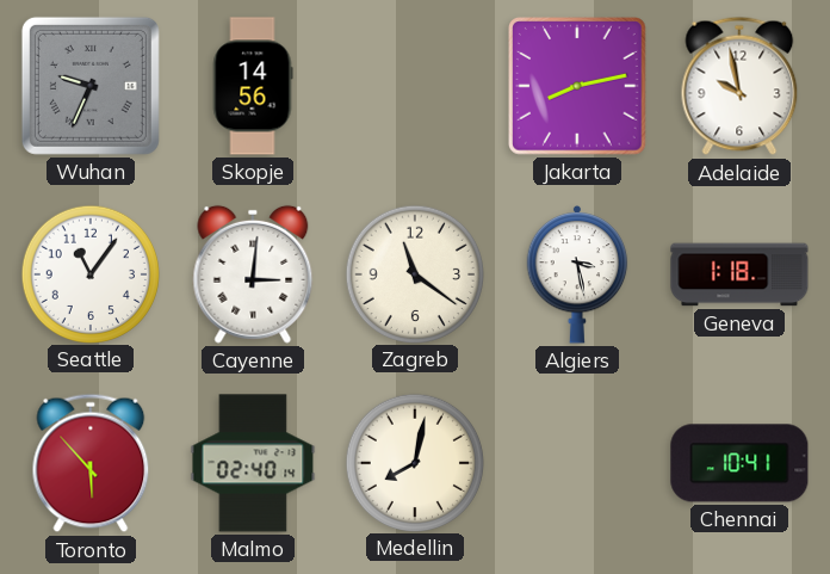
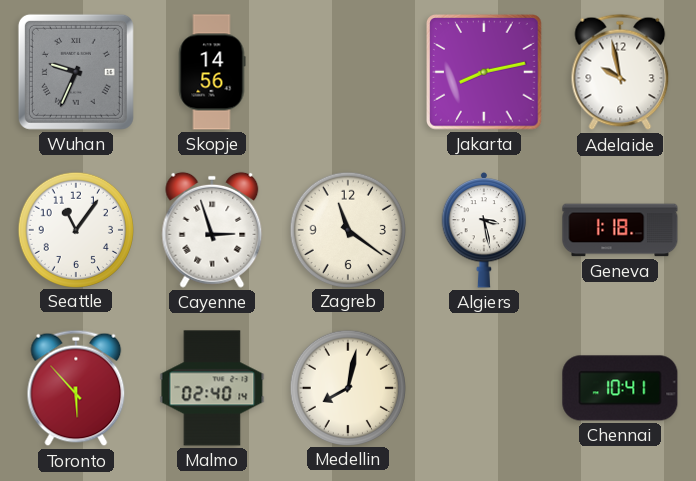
Cayenne: 3:01 -> 2:57
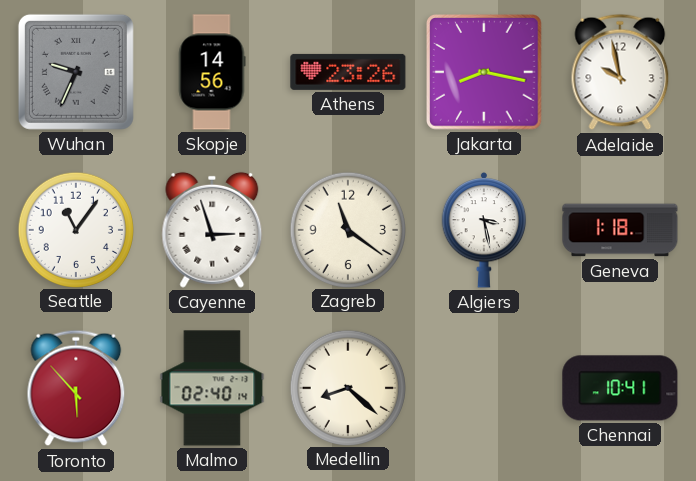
Athens: none -> 23:26
Jakarta: 8:13 -> 8:17
Medellin: 8:02 -> 8:22
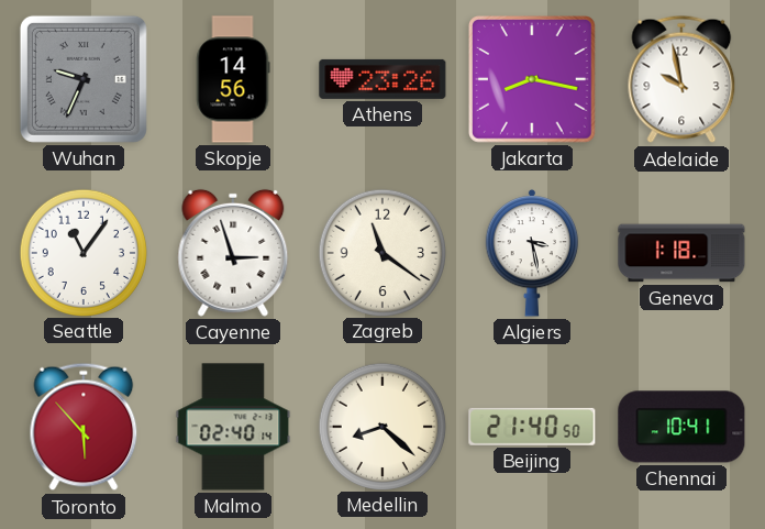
Beijing: none -> 21:40
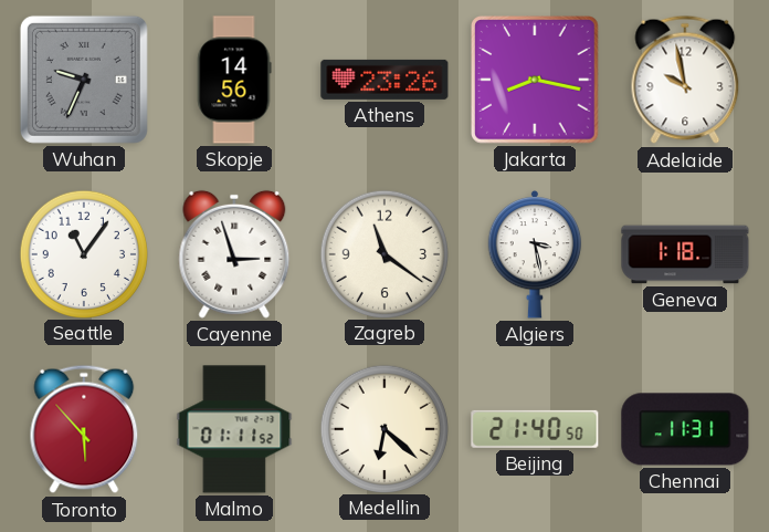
Malmo: 02:40 -> 01:11
Medellin: 8:22 -> 6:22
Chennai: 10:41 -> 11:31
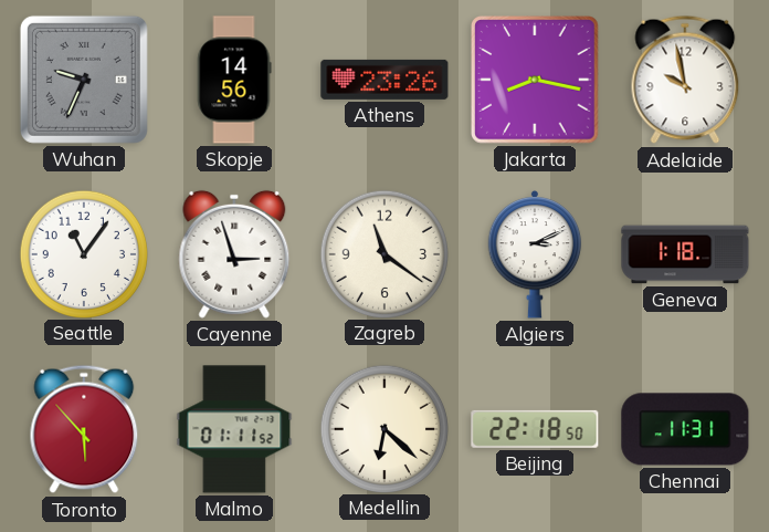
Algiers: 3:28 -> 3:11
Beijing: 21:40 -> 22:18
